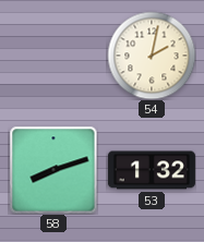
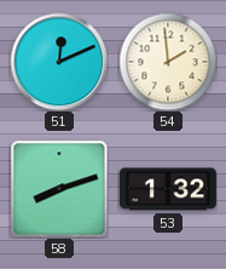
51: none -> 12:11
54: 2:02 -> 1:59
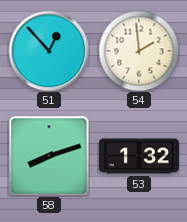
51: 12:11 -> 12:53
